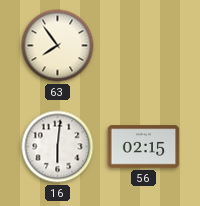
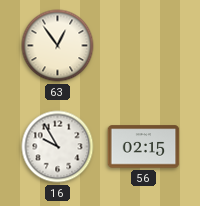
63: 7:54 -> 12:54
16: 6:01 -> 9:55
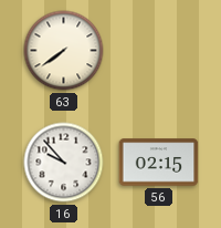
63: 12:54 -> 7:39
16: 9:55 -> 9:53
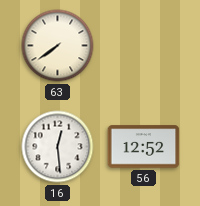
16: 9:53 -> 12:29
56: 02:15 -> 12:52
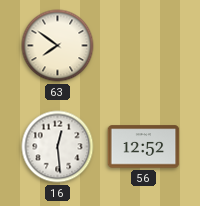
63: 7:39 -> 7:51
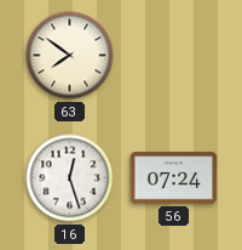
16: 12:29 -> 12:27
56: 12:52 -> 07:24
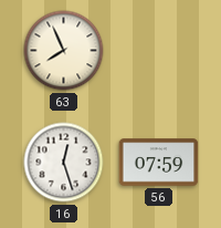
63: 7:51 -> 7:56
56: 07:24 -> 07:59
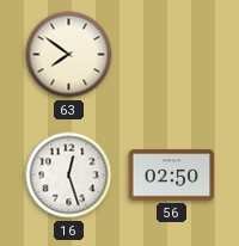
63: 7:56 -> 7:51
56: 07:59 -> 02:50
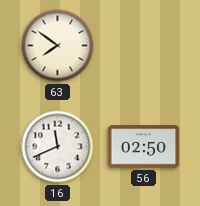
16: 12:27 -> 11:41
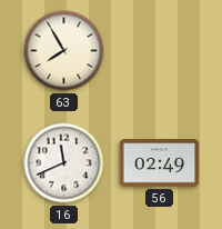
63: 7:51 -> 7:55
56: 02:50 -> 02:49
